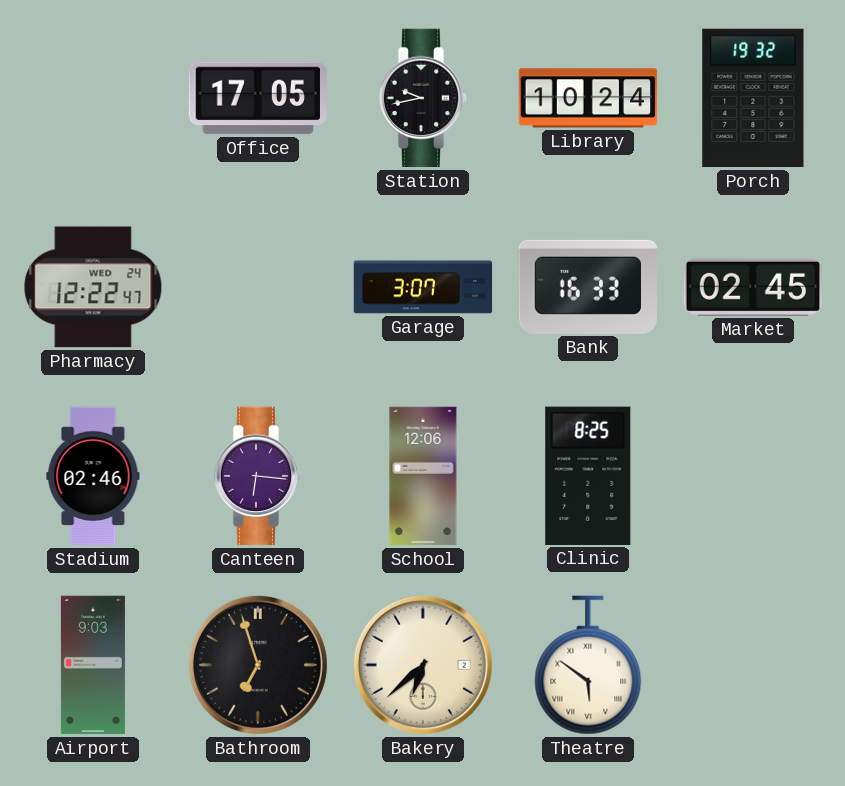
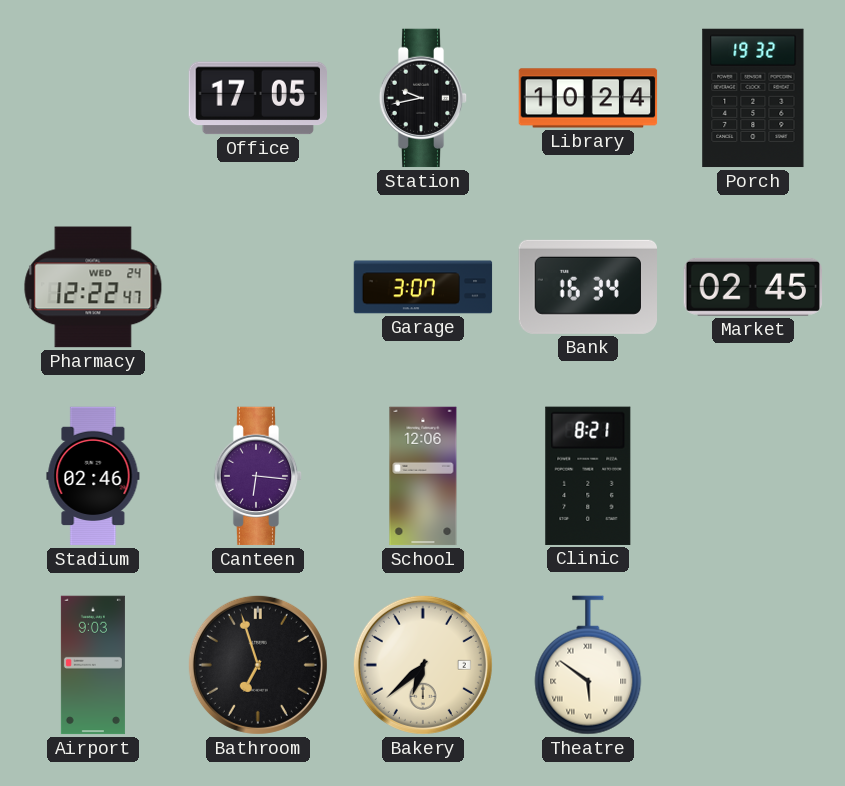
Bank: 16:33 -> 16:34
Clinic: 8:25 -> 8:21
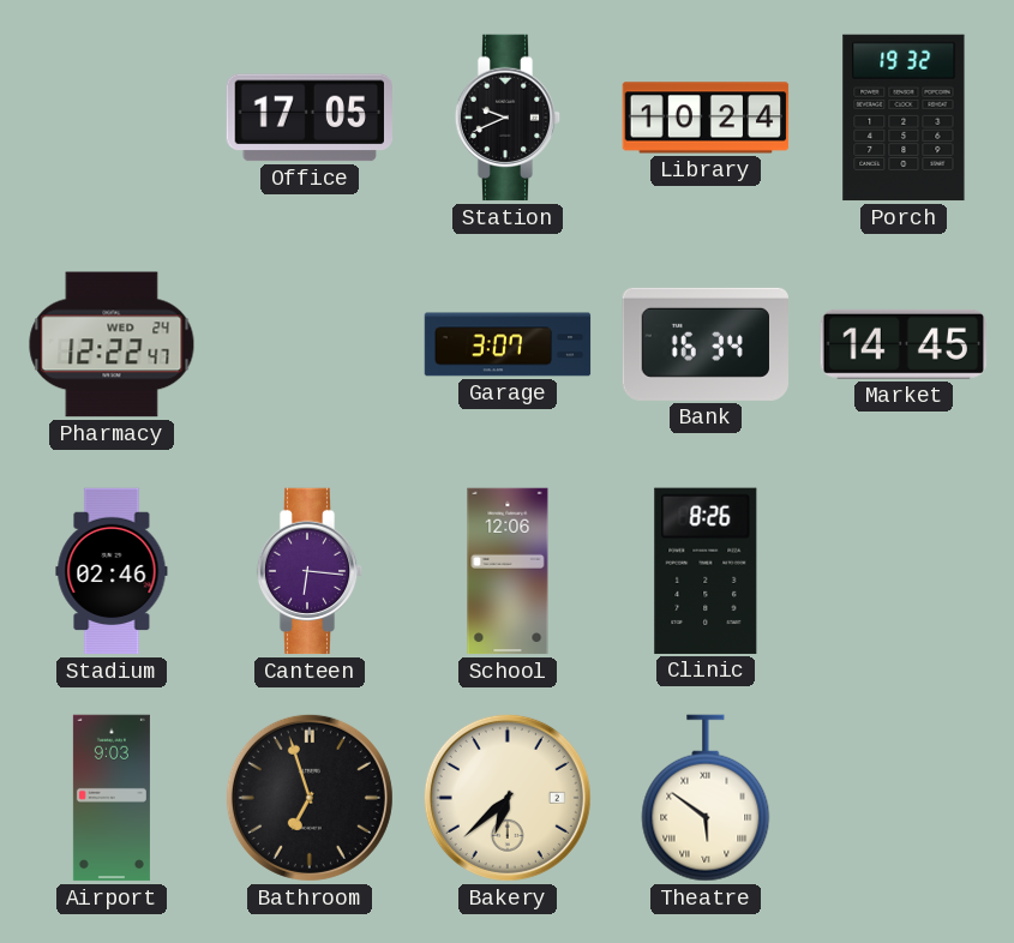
Station: 9:43 -> 9:41
Market: 02:45 -> 14:45
Clinic: 8:21 -> 8:26
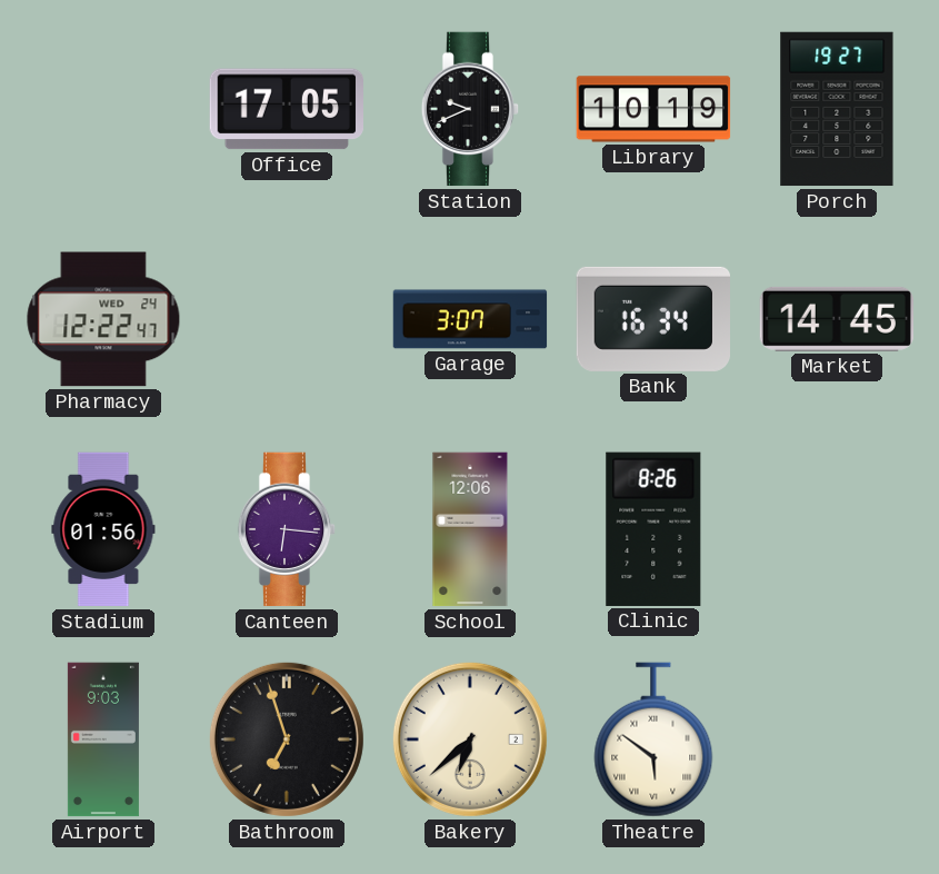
Library: 10:24 -> 10:19
Porch: 19:32 -> 19:27
Stadium: 02:46 -> 01:56
